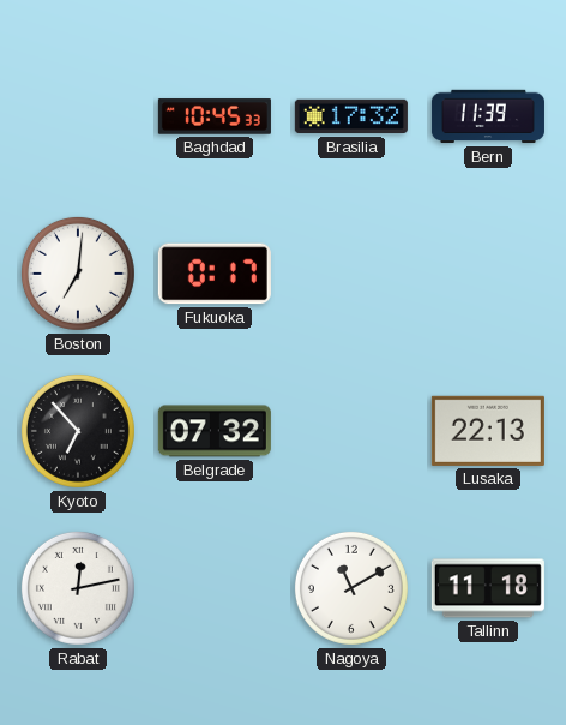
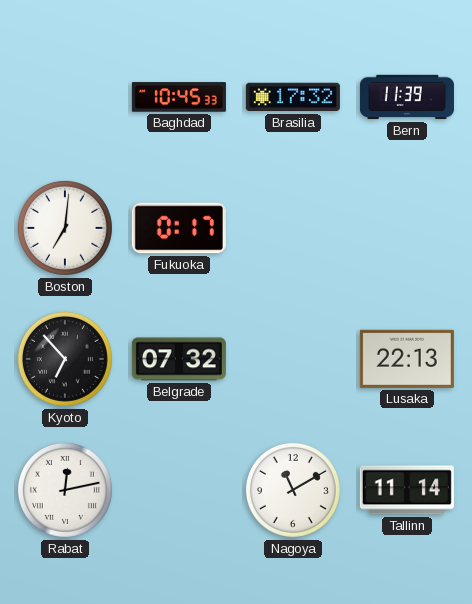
Tallinn: 11:18 -> 11:14
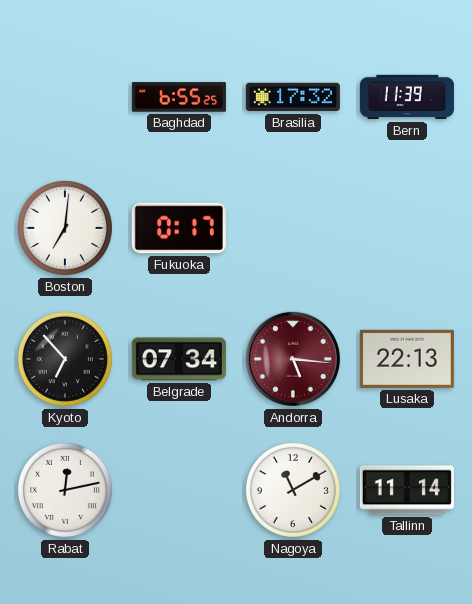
Baghdad: 10:45 -> 6:55
Belgrade: 07:32 -> 07:34
Andorra: none -> 5:16
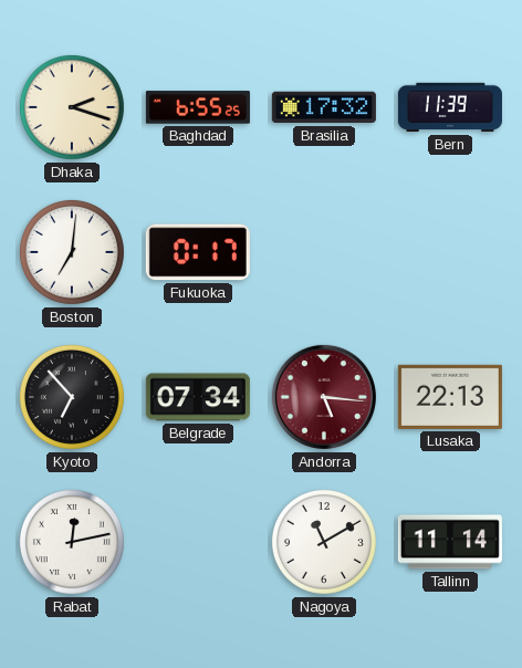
Dhaka: none -> 2:18
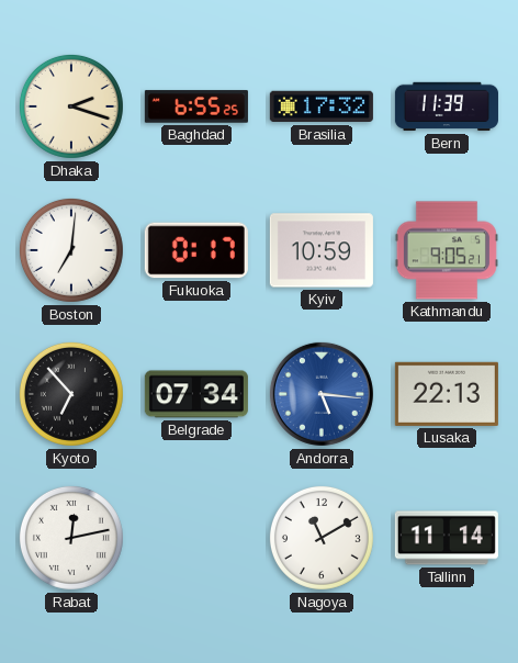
Kyiv: none -> 10:59
Kathmandu: none -> 9:05
Andorra dial: burgundy -> blue
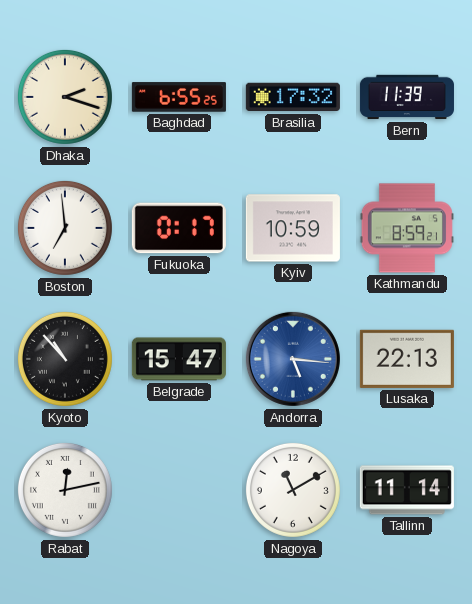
Boston: 7:01 -> 6:59
Kathmandu: 9:05 -> 8:59
Kyoto: 6:53 -> 10:53
Belgrade: 07:34 -> 15:47
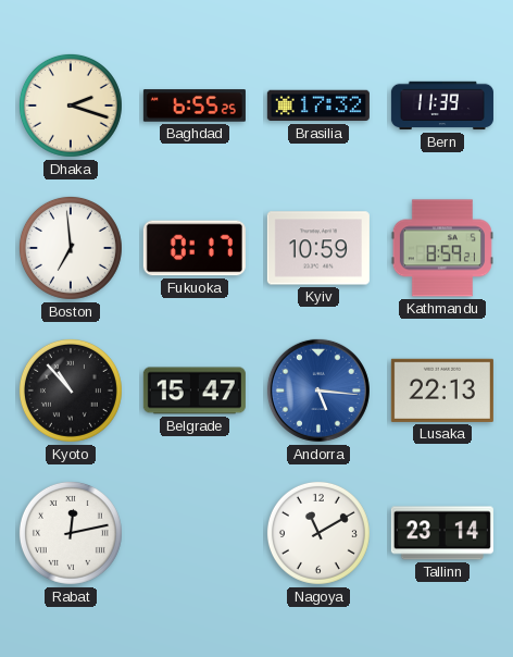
Tallinn: 11:14 -> 23:14
